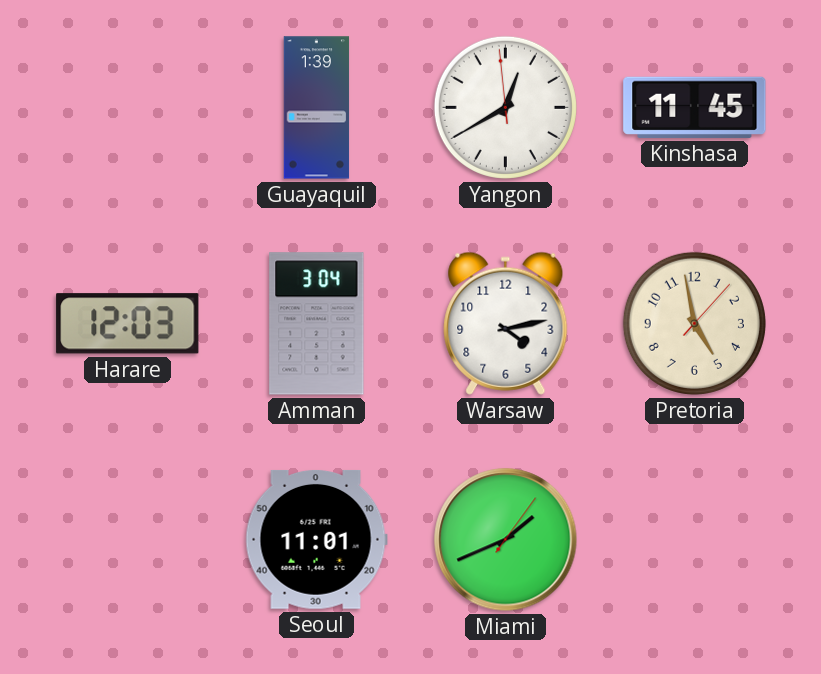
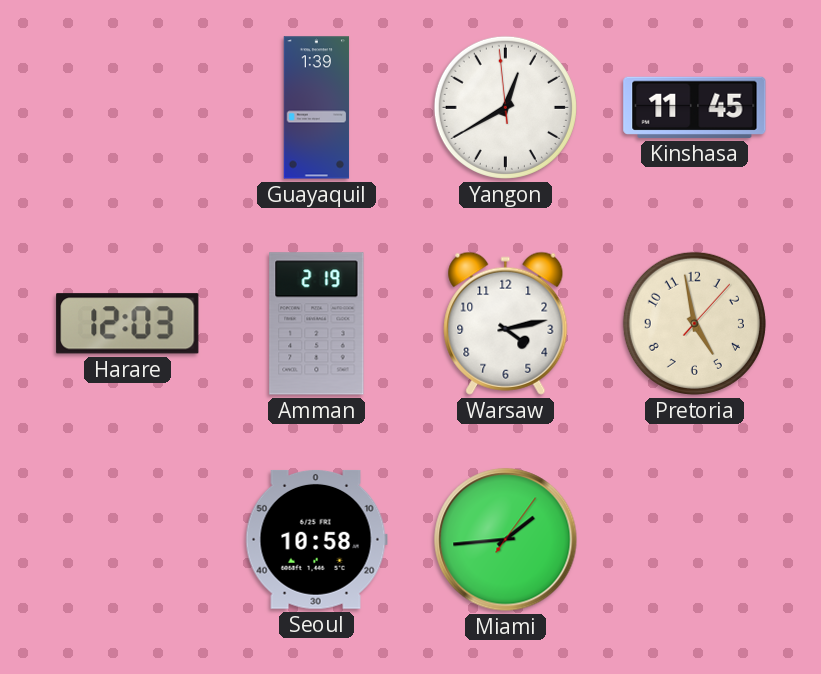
Amman: 3:04 -> 2:19
Seoul: 11:01 -> 10:58
Miami: 1:41 -> 1:44
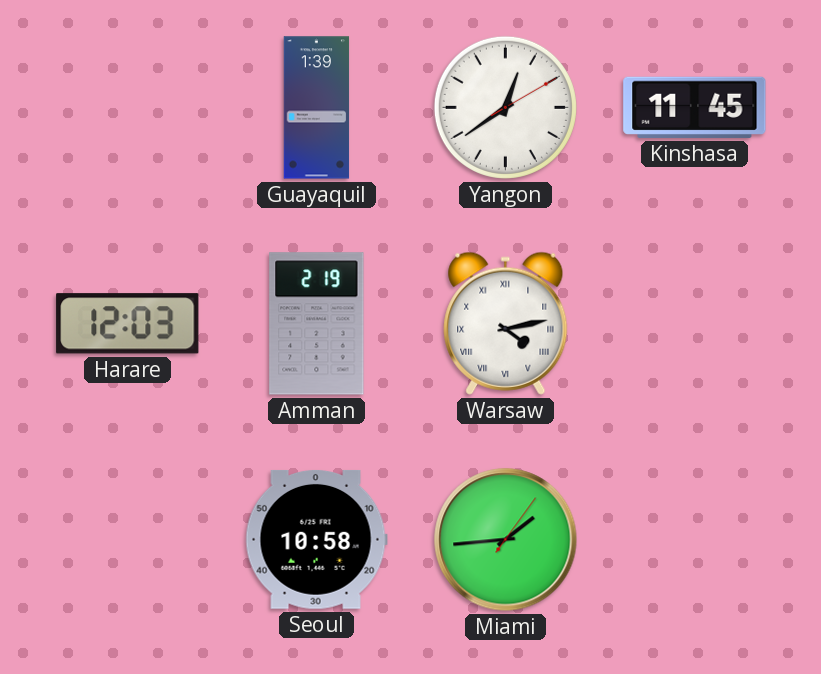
Yangon: 12:39:59 -> 12:39:10
Warsaw numerals: Arabic -> Roman
Pretoria: 4:58 -> none
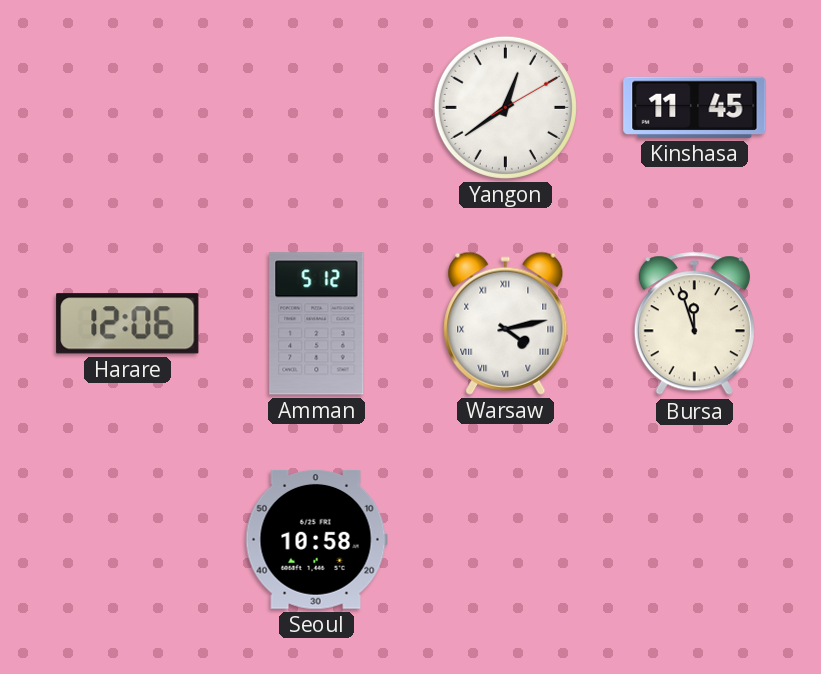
Guayaquil: 1:39 -> none
Harare: 12:03 -> 12:06
Amman: 2:19 -> 5:12
Bursa: none -> 11:57
Miami: 1:44 -> none
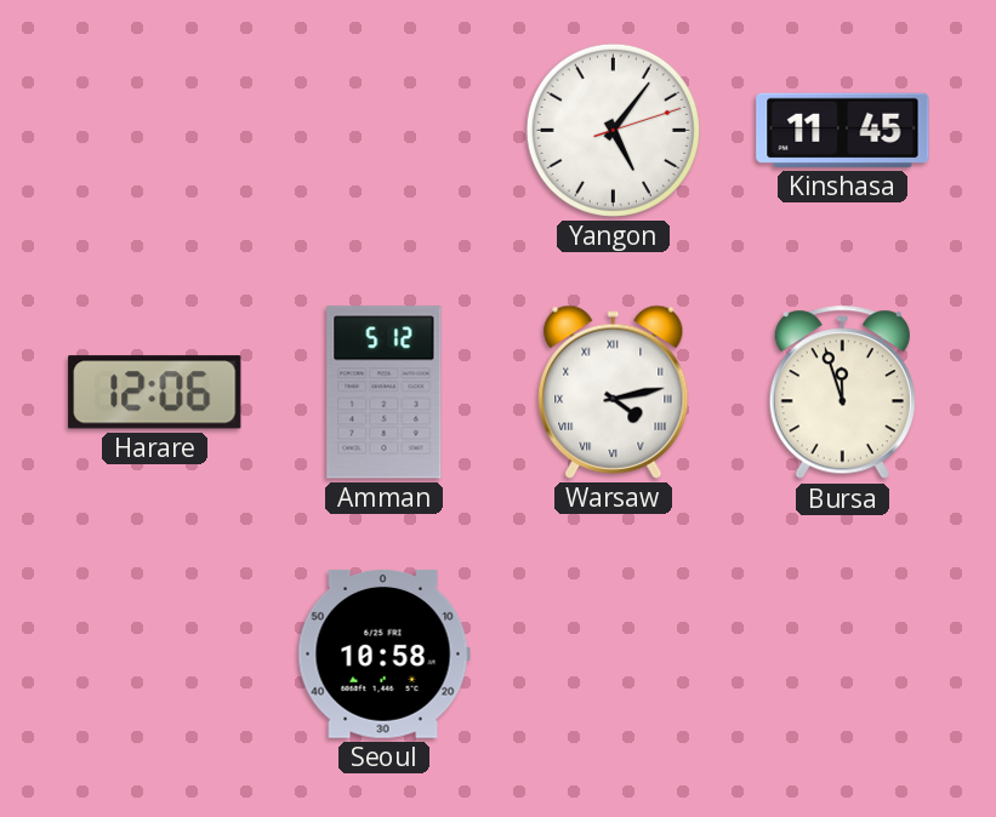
Yangon: 12:39 -> 5:06
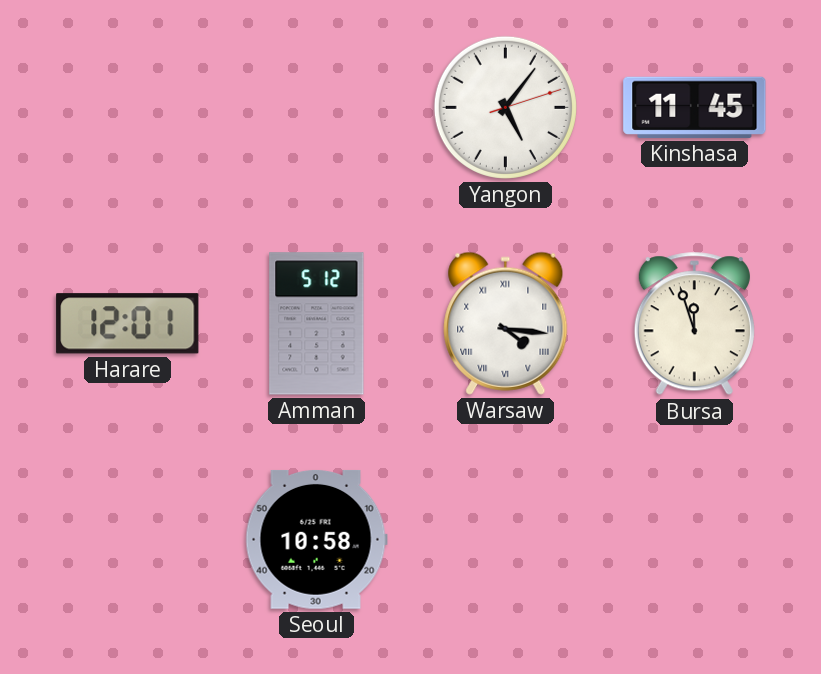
Harare: 12:06 -> 12:01
Warsaw: 4:13 -> 4:16
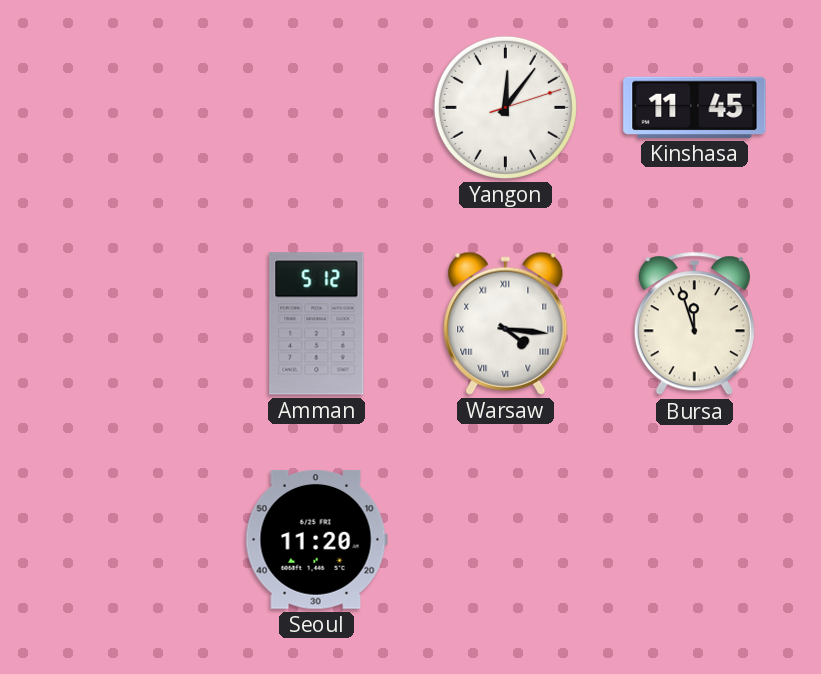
Yangon: 5:06 -> 12:06
Harare: 12:01 -> none
Seoul: 10:58 -> 11:20
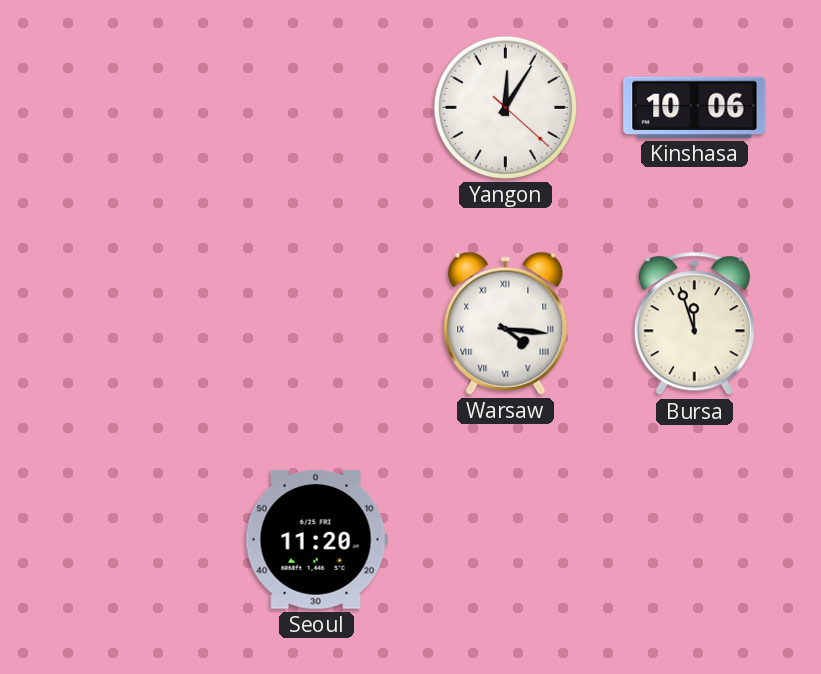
Yangon: 12:06 -> 12:05
Kinshasa: 11:45 -> 10:06
Amman: 5:12 -> none
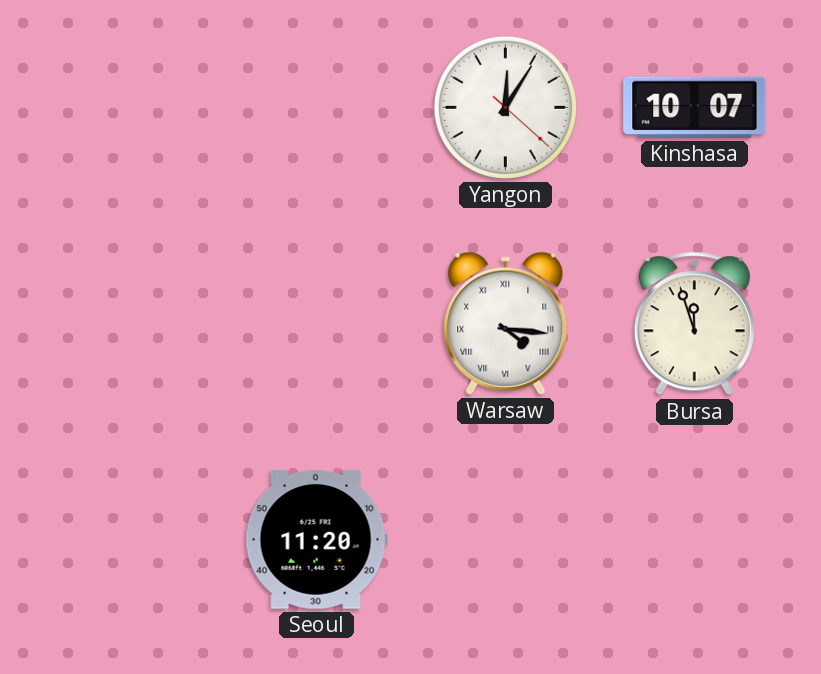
Kinshasa: 10:06 -> 10:07
